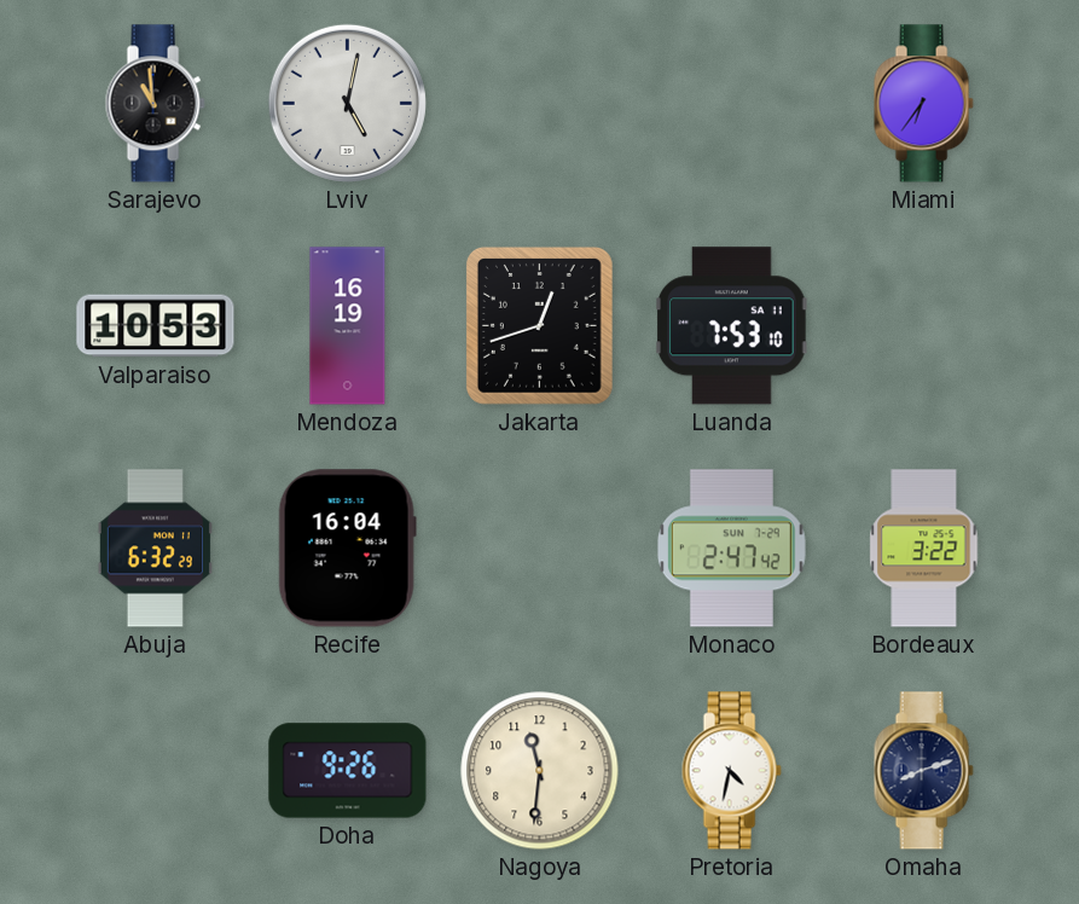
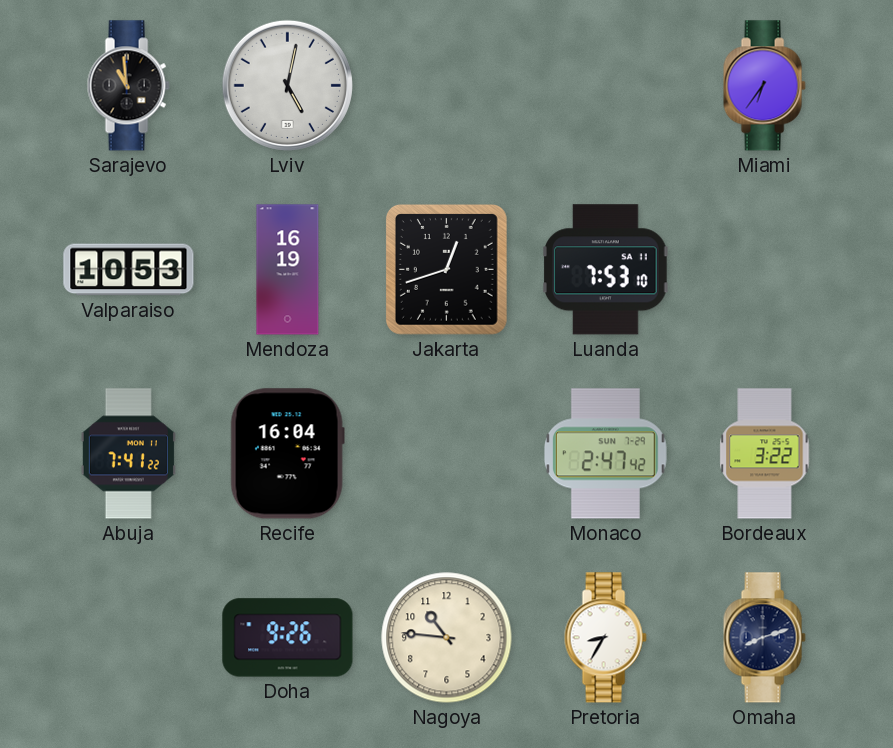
Abuja: 6:32 -> 7:41
Nagoya: 11:31 -> 10:46
Pretoria: 4:32 -> 8:35
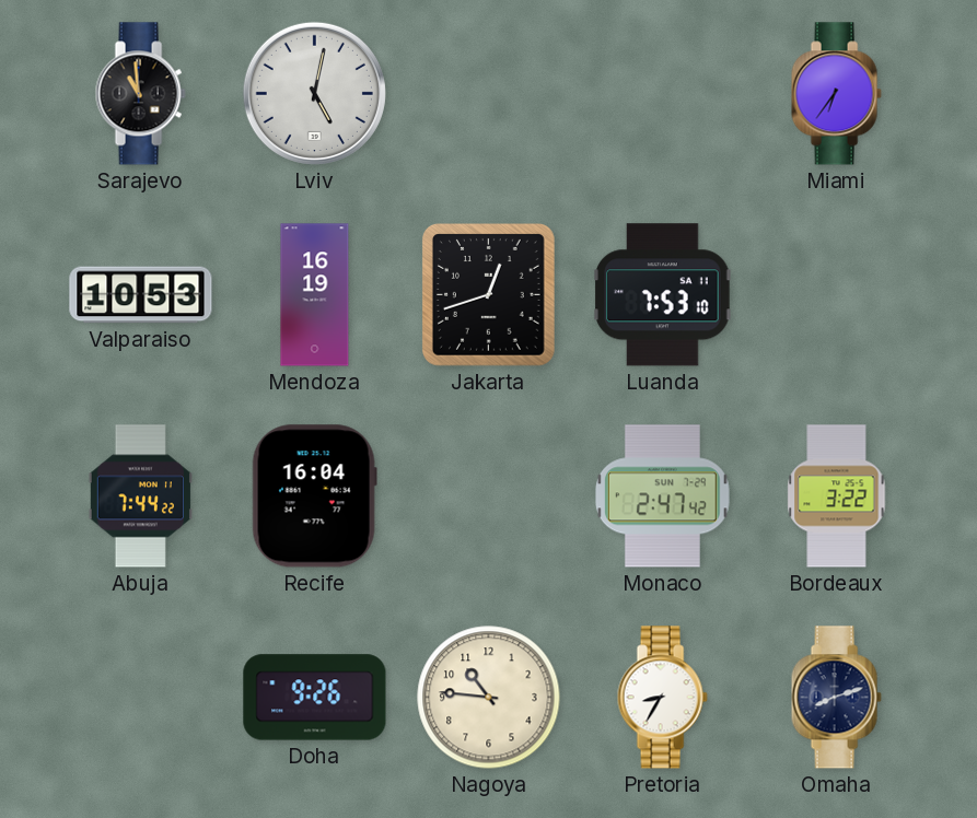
Abuja: 7:41 -> 7:44
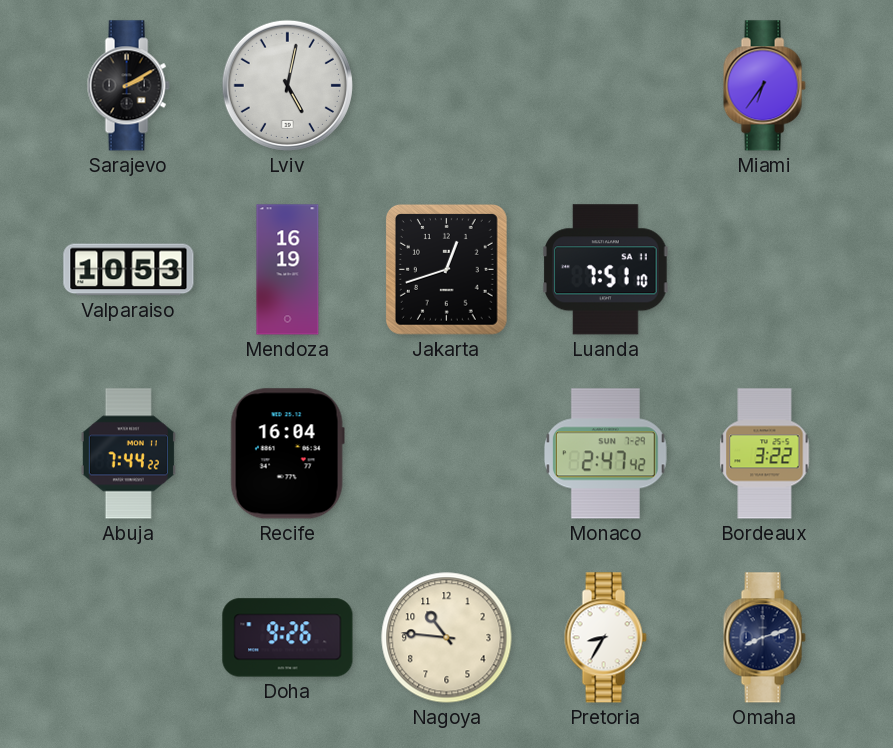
Sarajevo: 10:59 -> 2:10
Luanda: 7:53 -> 7:51
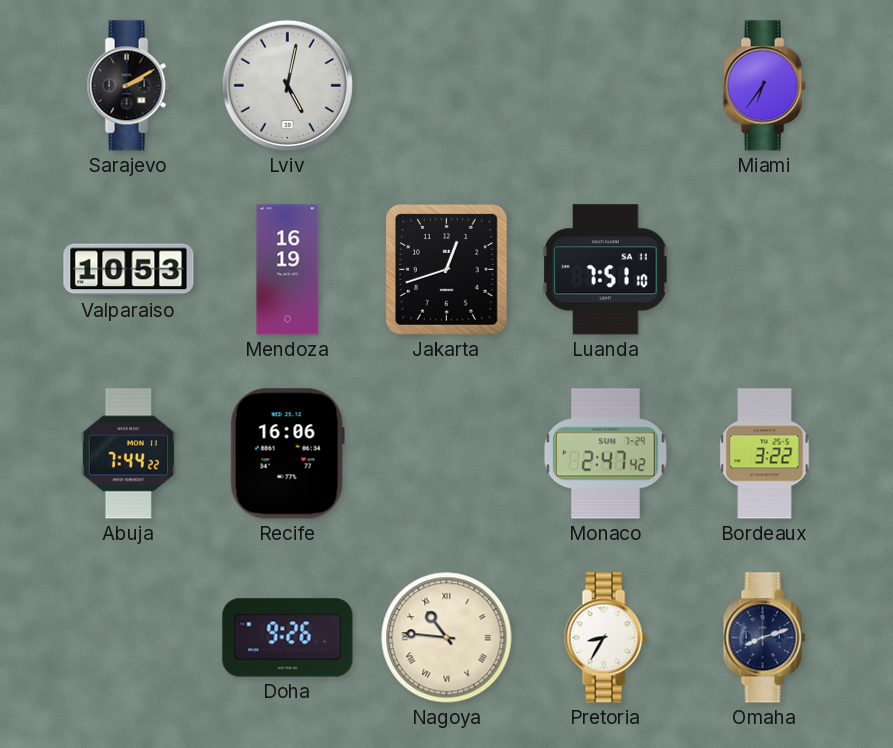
Recife: 16:04 -> 16:06
Nagoya numerals: Arabic -> Roman
